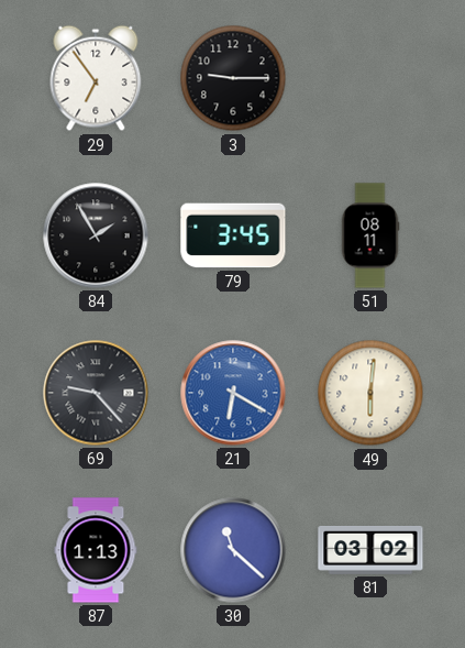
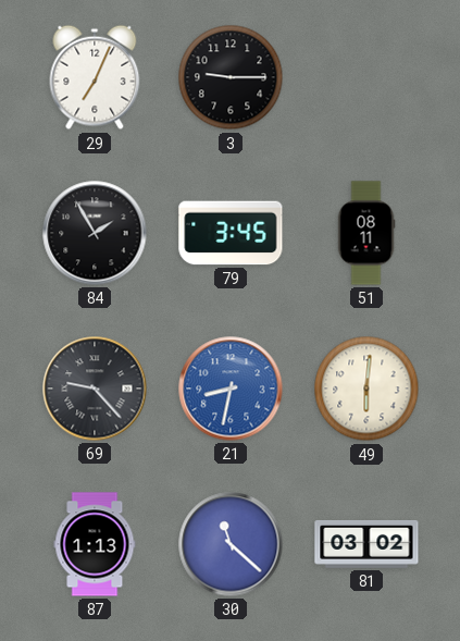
29: 6:54 -> 7:04
21: 6:20 -> 8:32
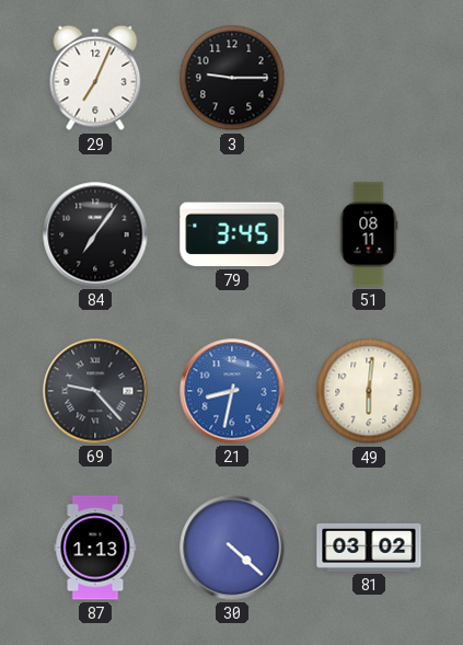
84: 1:55 -> 7:06
30: 11:22 -> 4:22
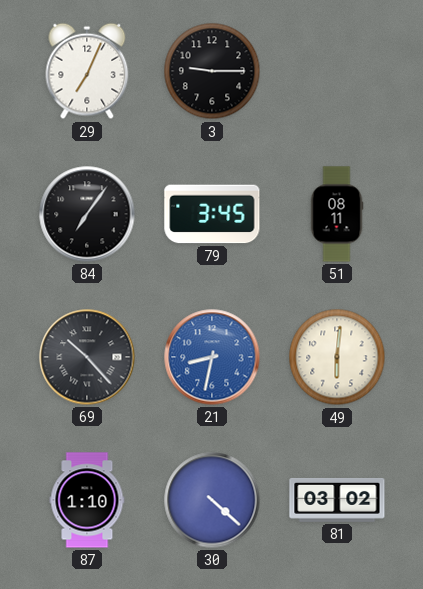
69: 9:23 -> 10:23
87: 1:13 -> 1:10
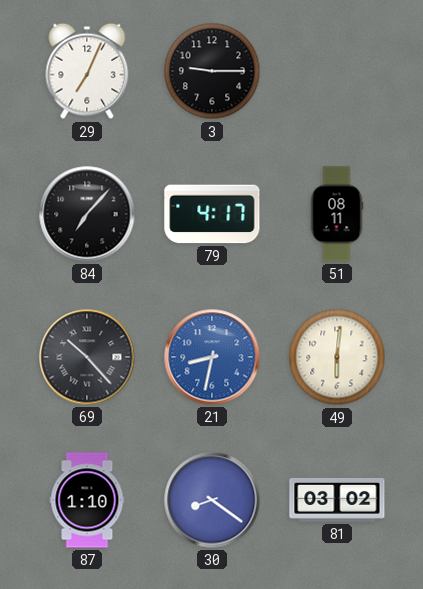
84: 7:06 -> 7:07
79: 3:45 -> 4:17
30: 4:22 -> 8:21
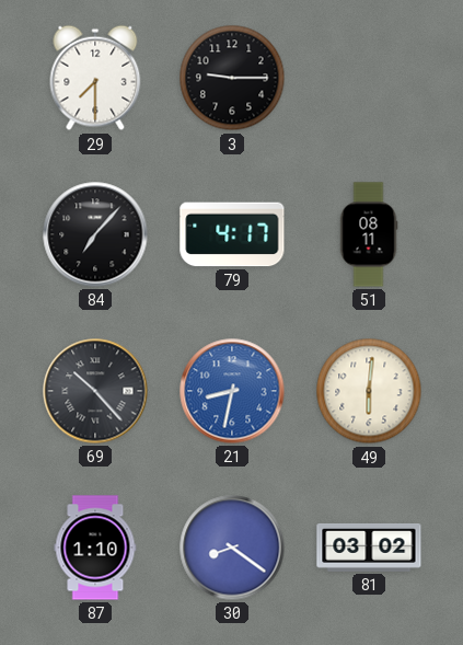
29: 7:04 -> 7:30
